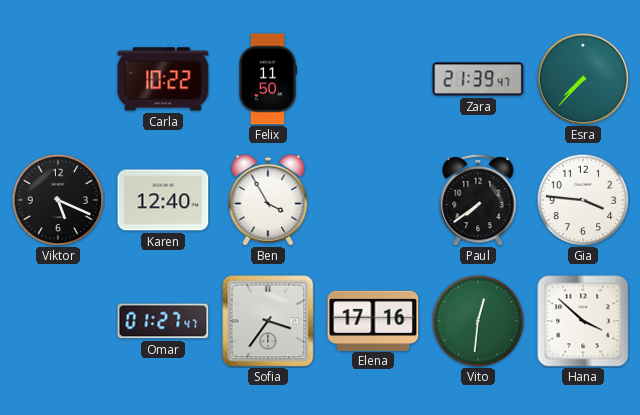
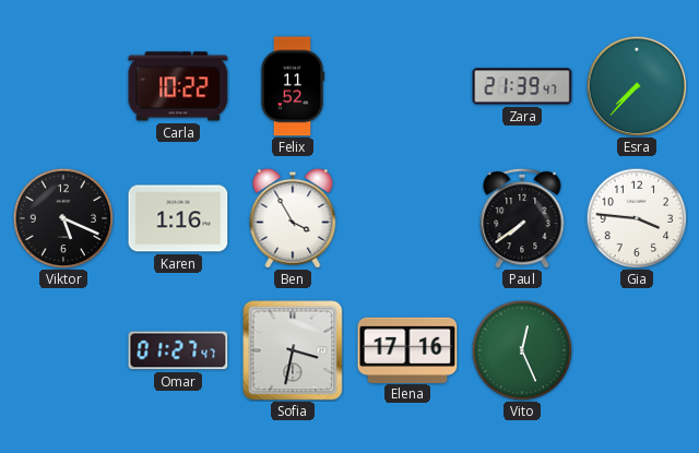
Felix: 11:50 -> 11:52
Karen: 12:40 -> 1:16
Sofia: 3:36 -> 3:32
Vito: 12:31 -> 12:26
Hana: 3:52 -> none
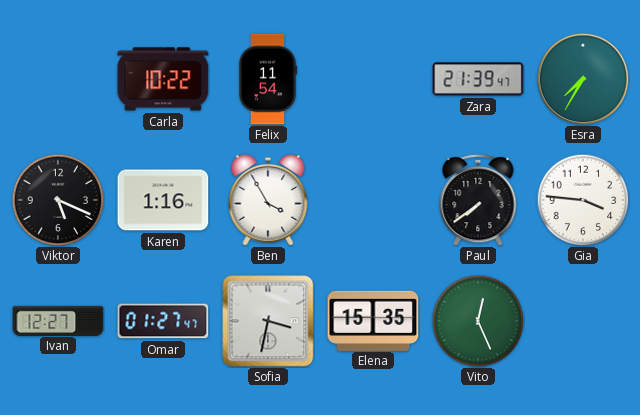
Felix: 11:52 -> 11:54
Esra: 7:37 -> 7:35
Ivan: none -> 12:27
Elena: 17:16 -> 15:35
